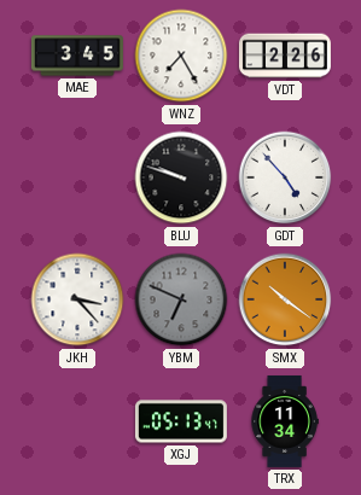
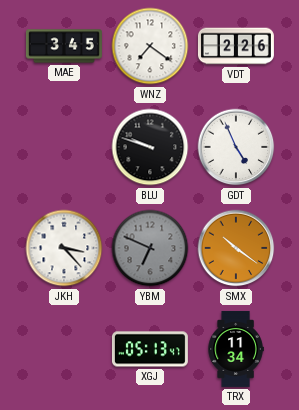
WNZ: 7:25 -> 7:21
GDT: 4:53 -> 4:56
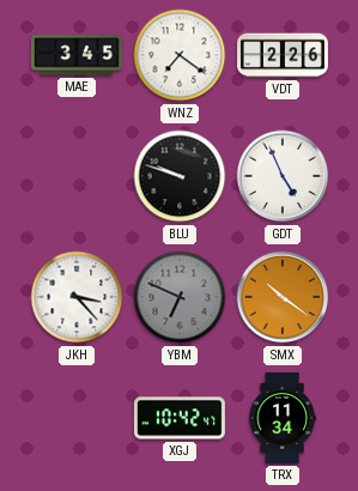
XGJ: 05:13 -> 10:42
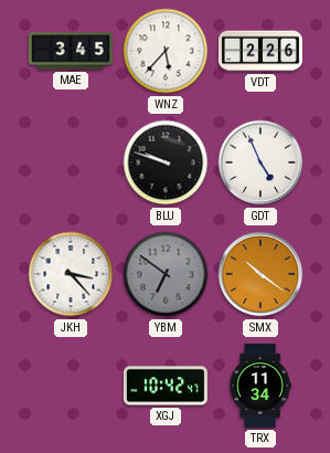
WNZ: 7:21 -> 5:37
YBM: 6:49 -> 6:51
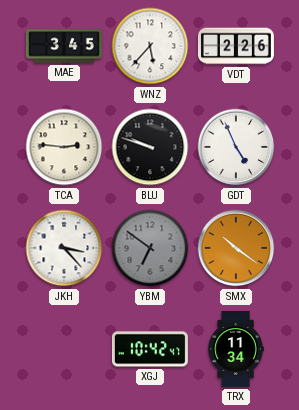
TCA: none -> 2:46
